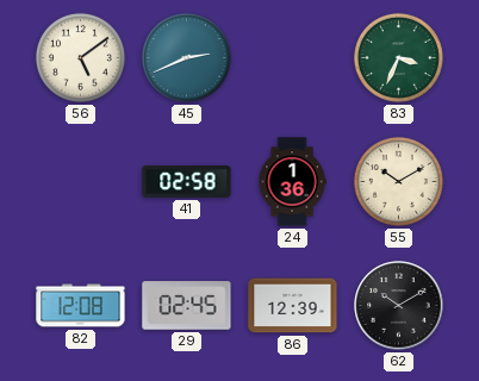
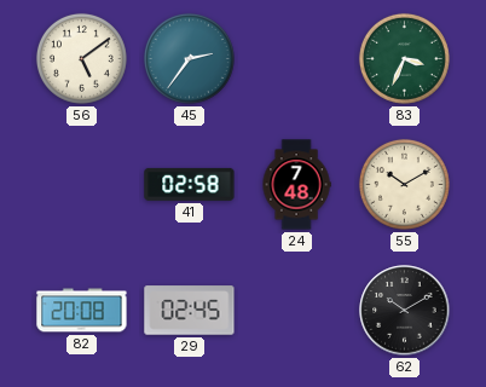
45: 2:41 -> 2:36
24: 1:36 -> 7:48
82: 12:08 -> 20:08
86: 12:39 -> none
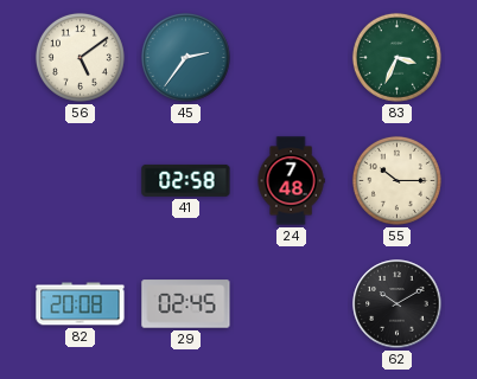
55: 10:10 -> 10:15
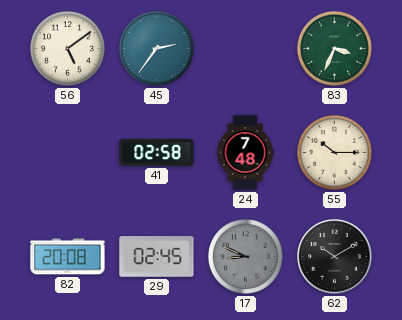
17: none -> 8:49
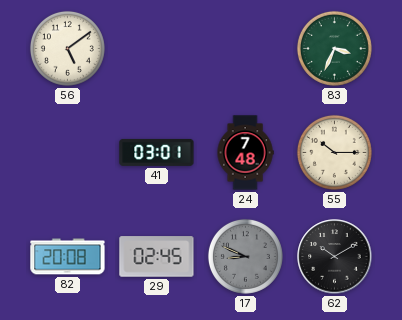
45: 2:36 -> none
41: 02:58 -> 03:01
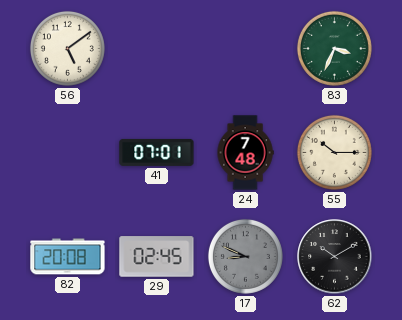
41: 03:01 -> 07:01
